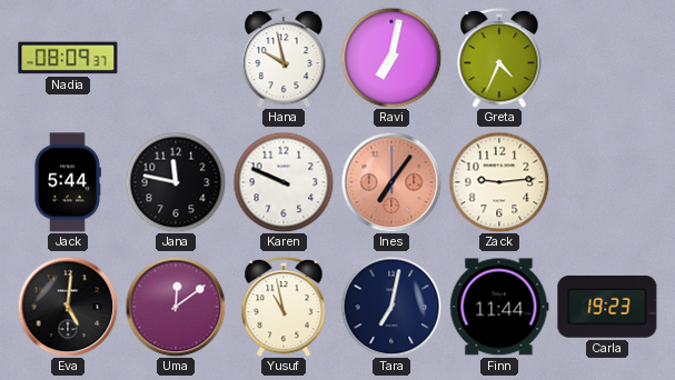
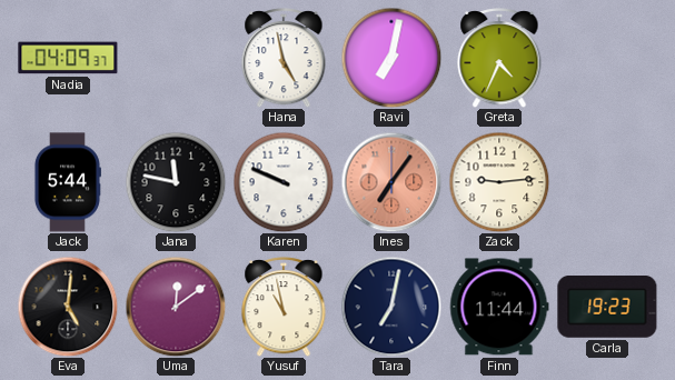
Nadia: 08:09 -> 04:09
Hana: 9:58 -> 4:58
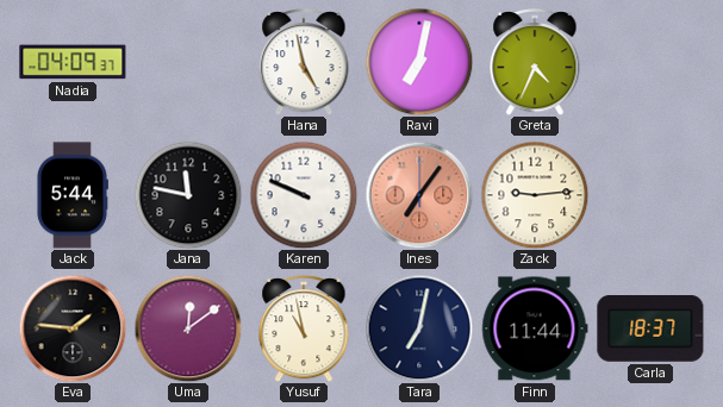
Eva: 5:01 -> 1:46
Carla: 19:23 -> 18:37
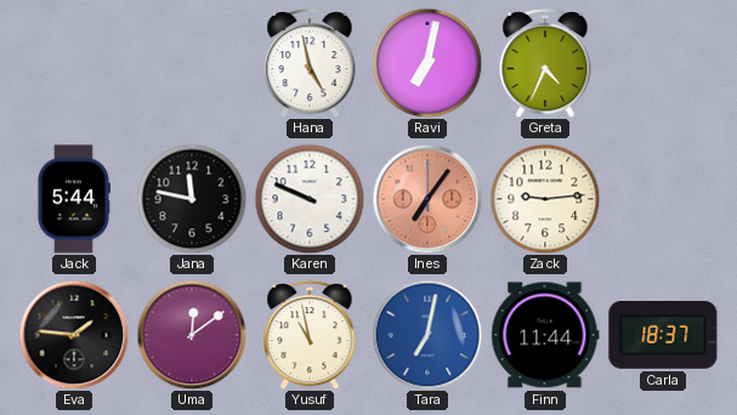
Nadia: 04:09 -> none
Tara dial: navy -> blue
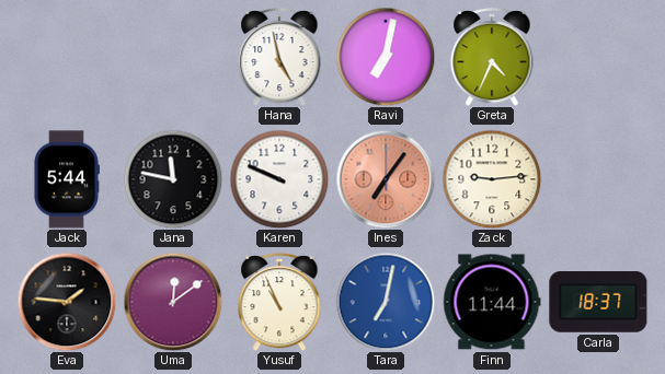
Yusuf: 10:58 -> 10:56
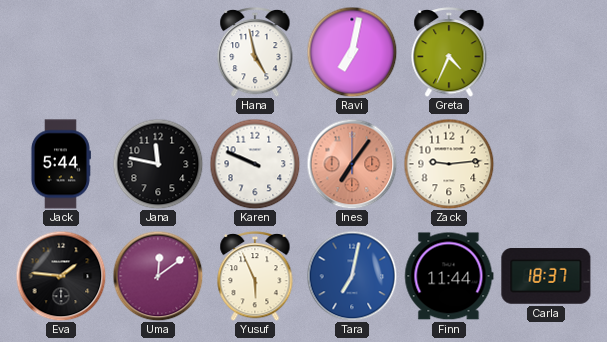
Yusuf: 10:56 -> 5:56
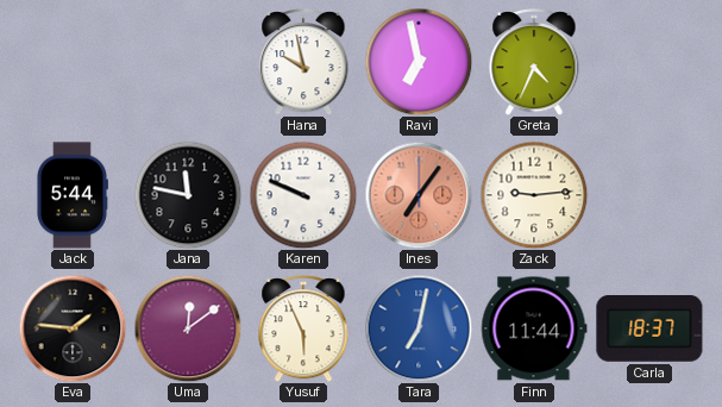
Hana: 4:58 -> 9:58
Ravi: 7:02 -> 6:58
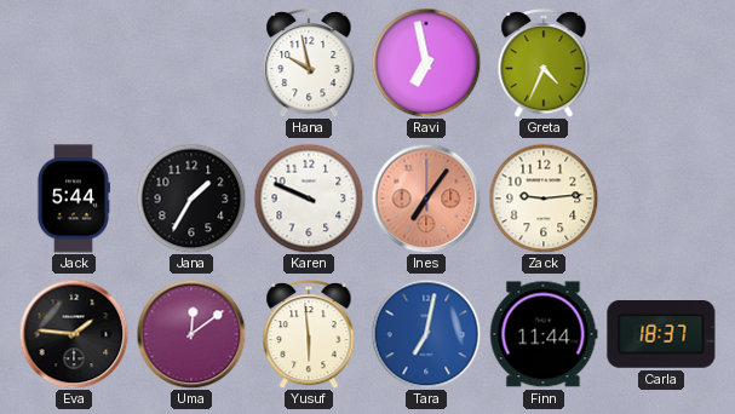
Jana: 11:47 -> 1:35
Yusuf: 5:56 -> 5:59
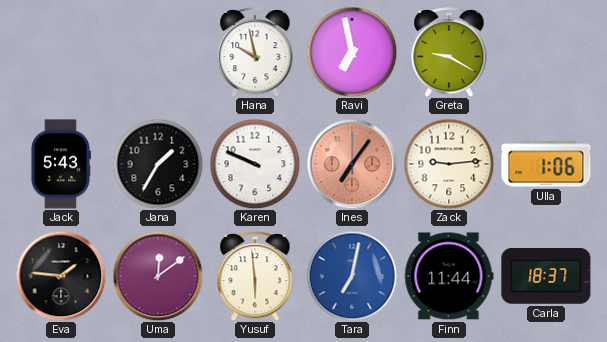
Greta: 4:34 -> 9:20
Jack: 5:44 -> 5:43
Ulla: none -> 1:06
